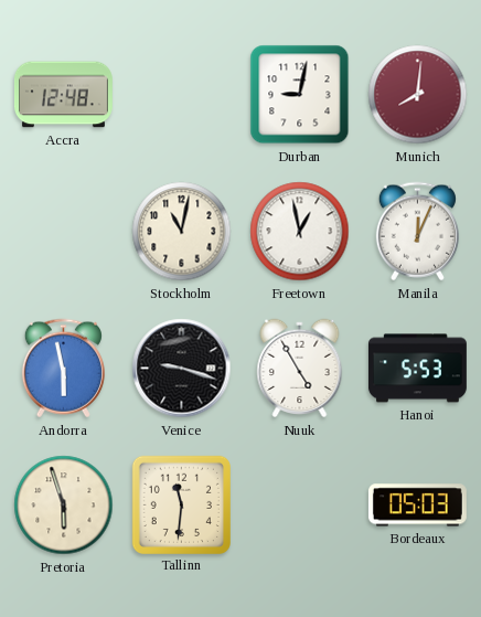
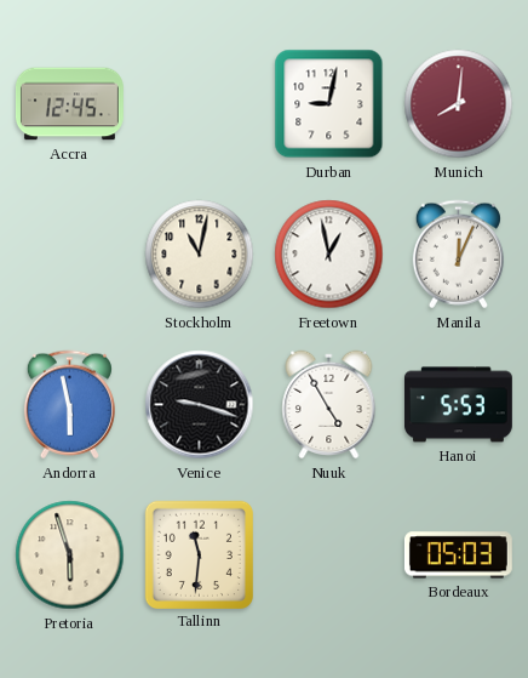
Accra: 12:48 -> 12:45
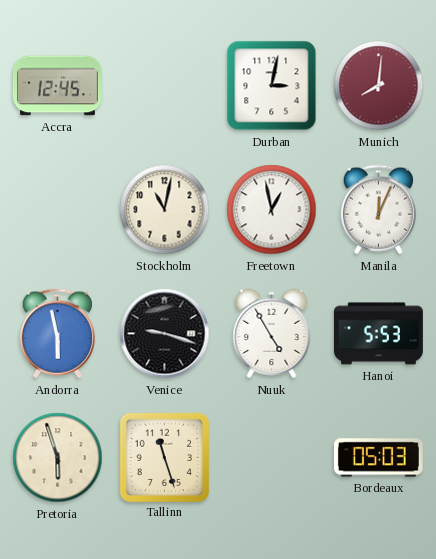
Durban: 9:02 -> 3:02
Tallinn: 11:31 -> 11:27
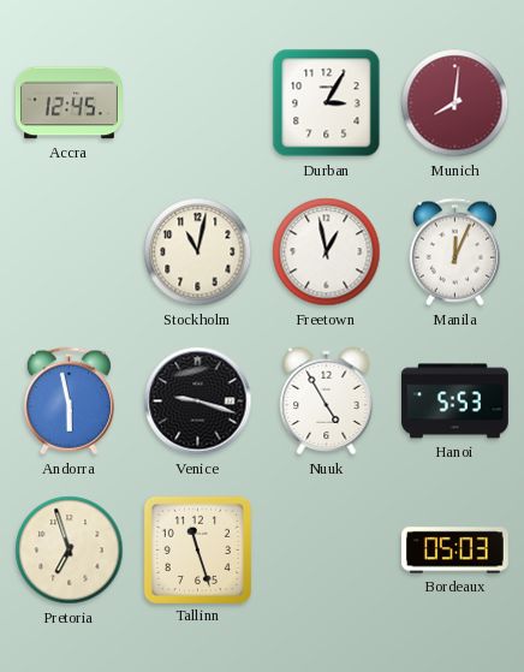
Durban: 3:02 -> 3:05
Pretoria: 5:57 -> 6:57
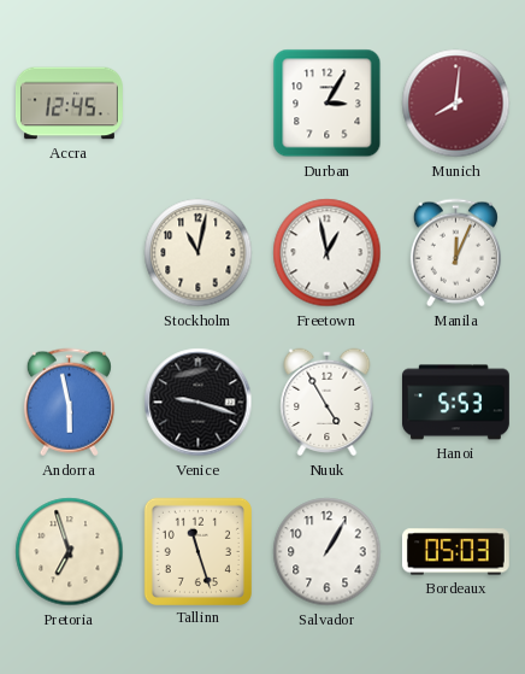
Salvador: none -> 1:05
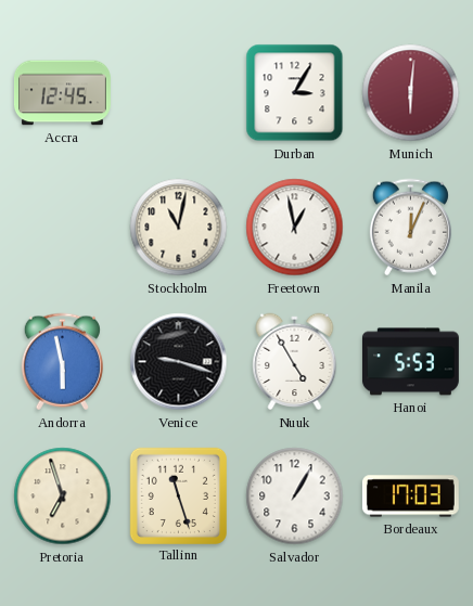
Munich: 8:01 -> 6:01
Bordeaux: 05:03 -> 17:03
